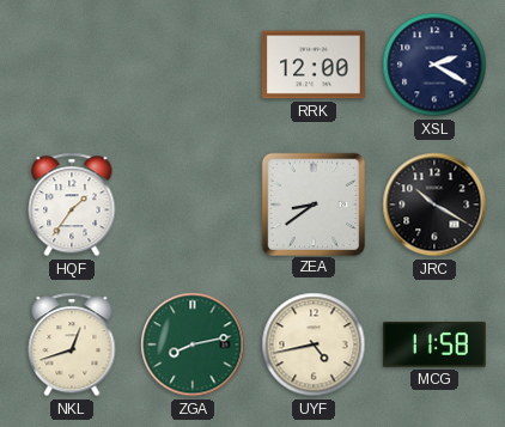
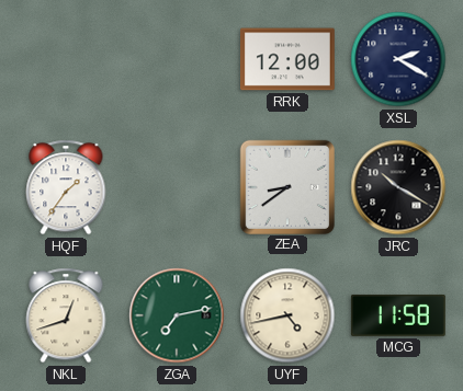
ZGA: 8:13 -> 7:13
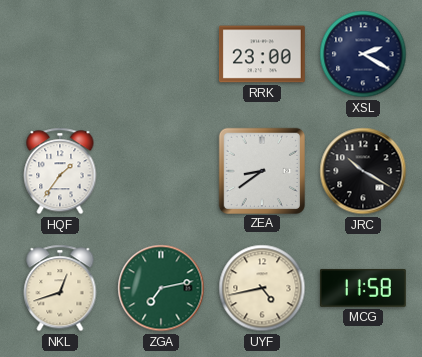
RRK: 12:00 -> 23:00
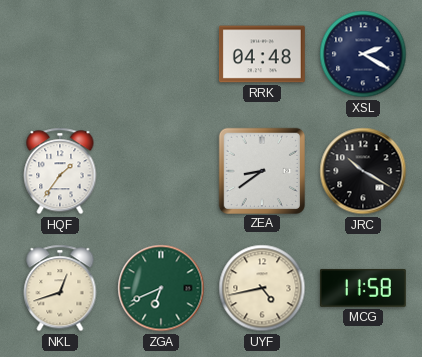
RRK: 23:00 -> 04:48
ZGA: 7:13 -> 6:41
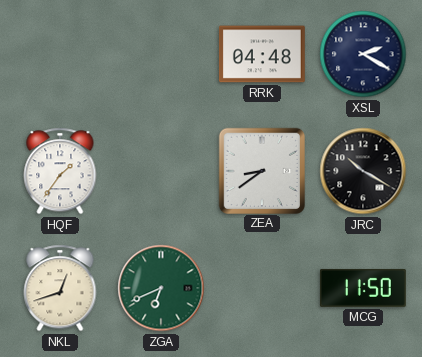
UYF: 4:43 -> none
MCG: 11:58 -> 11:50
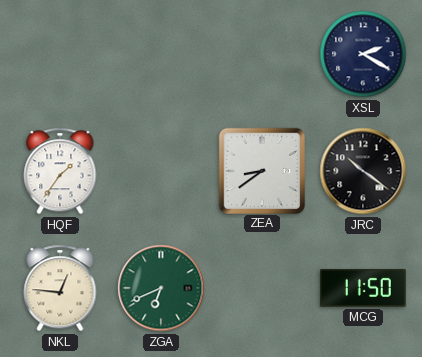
RRK: 04:48 -> none
JRC: 10:20 -> 10:21
NKL: 12:42 -> 12:46
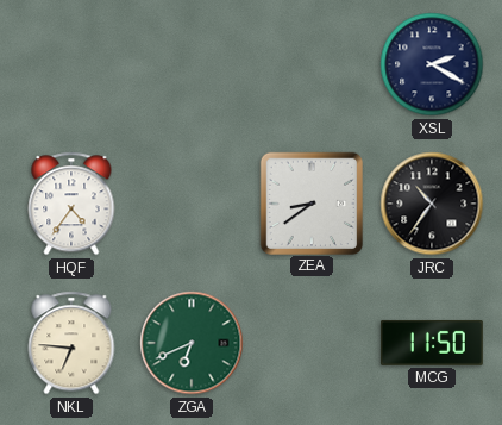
HQF: 1:36 -> 4:36
JRC: 10:21 -> 10:36
NKL: 12:46 -> 6:46
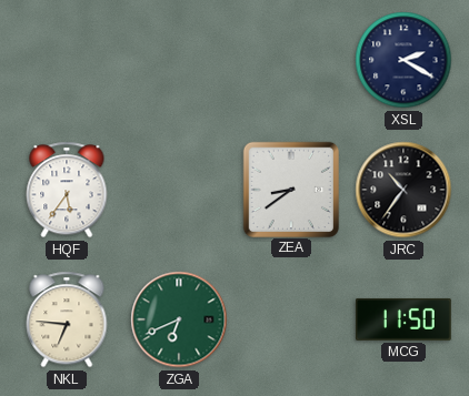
HQF: 4:36 -> 5:36
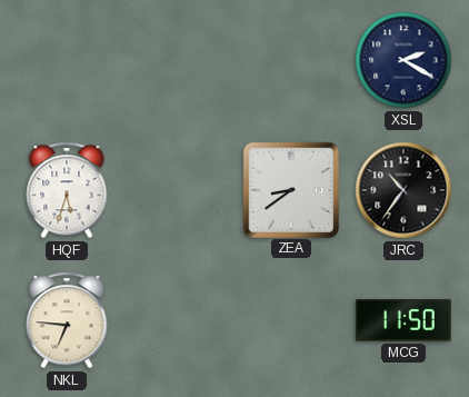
HQF: 5:36 -> 5:33
ZGA: 6:41 -> none
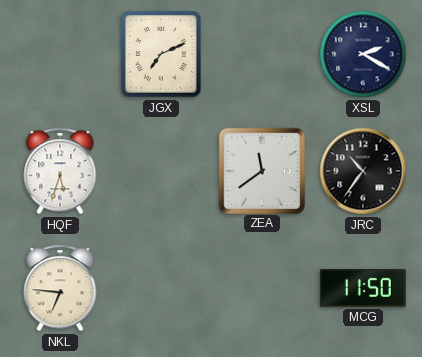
JGX: none -> 7:11
ZEA: 8:39 -> 11:39
